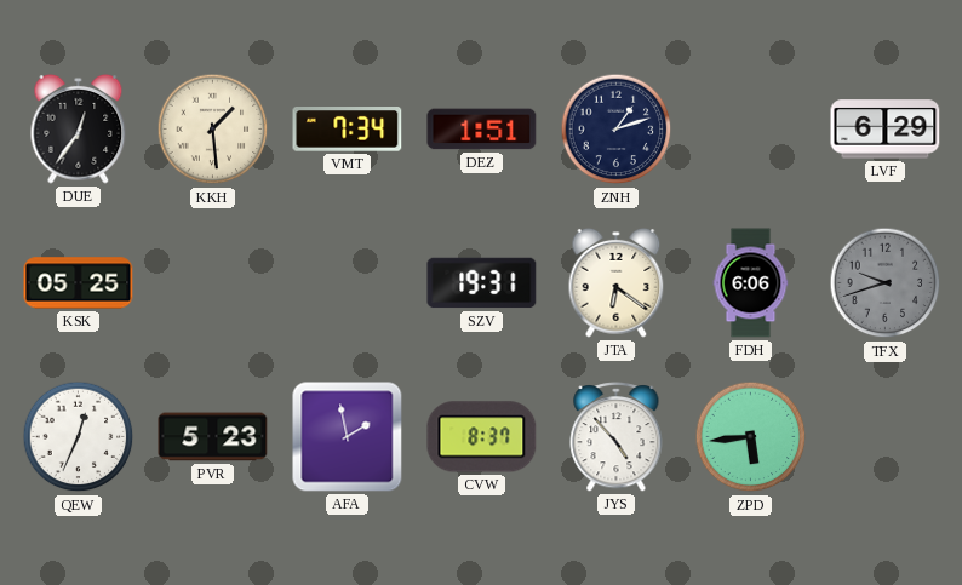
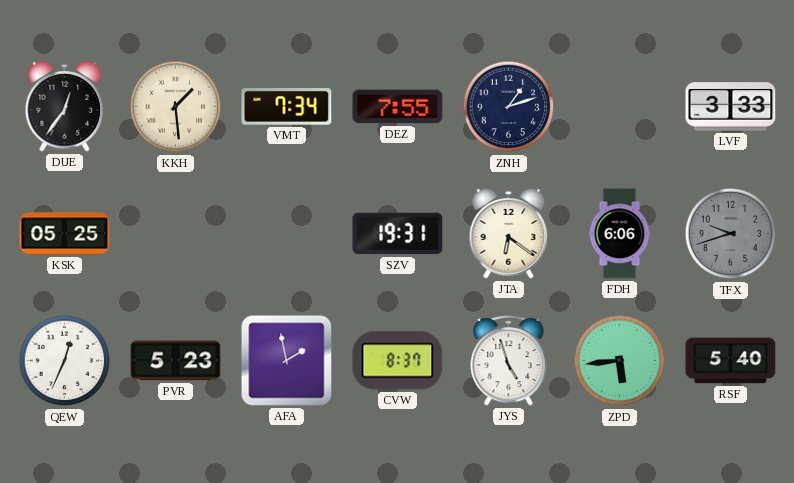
DEZ: 1:51 -> 7:55
LVF: 6:29 -> 3:33
JYS: 4:53 -> 4:57
RSF: none -> 5:40
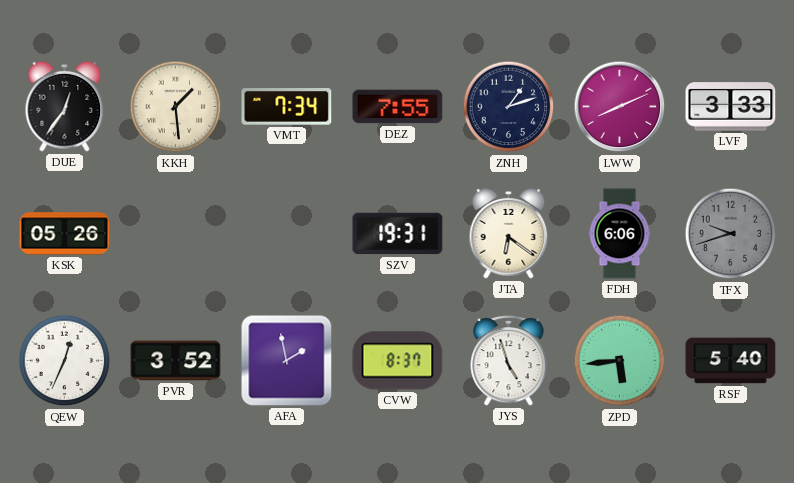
LWW: none -> 8:11
KSK: 05:25 -> 05:26
PVR: 5:23 -> 3:52
